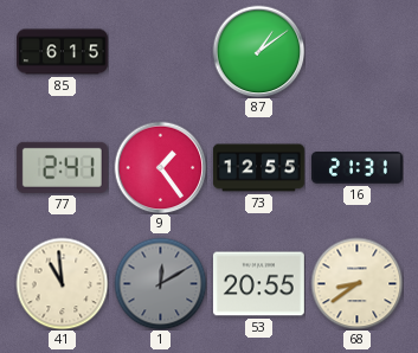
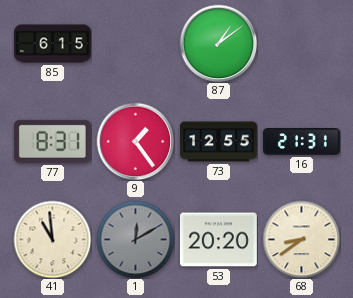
77: 2:41 -> 8:31
53: 20:55 -> 20:20
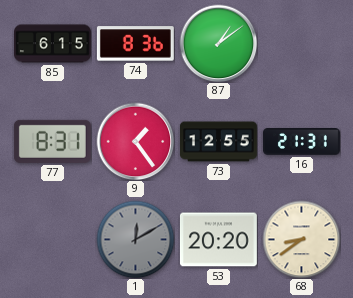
74: none -> 8:36
41: 10:59 -> none
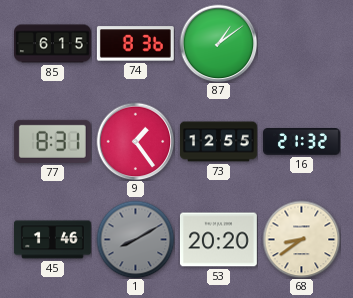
16: 21:31 -> 21:32
45: none -> 1:46
1: 12:10 -> 8:10
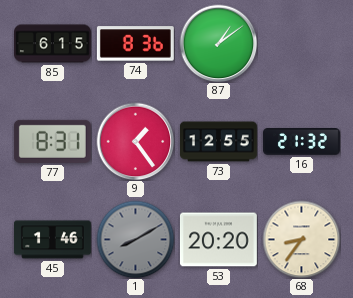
68: 8:39 -> 8:36
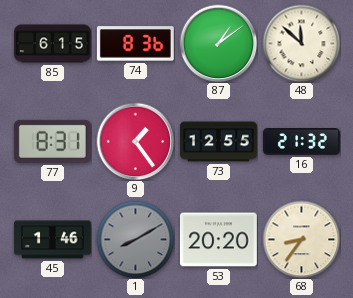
48: none -> 11:52
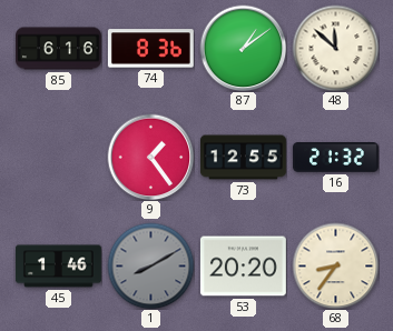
85: 6:15 -> 6:16
77: 8:31 -> none
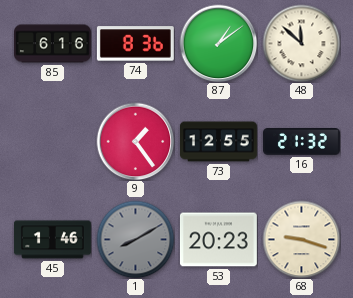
53: 20:20 -> 20:23
68: 8:36 -> 9:18
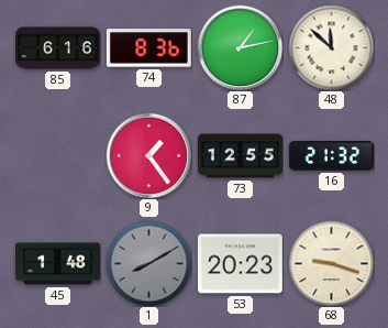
87: 1:09 -> 1:13
45: 1:46 -> 1:48
